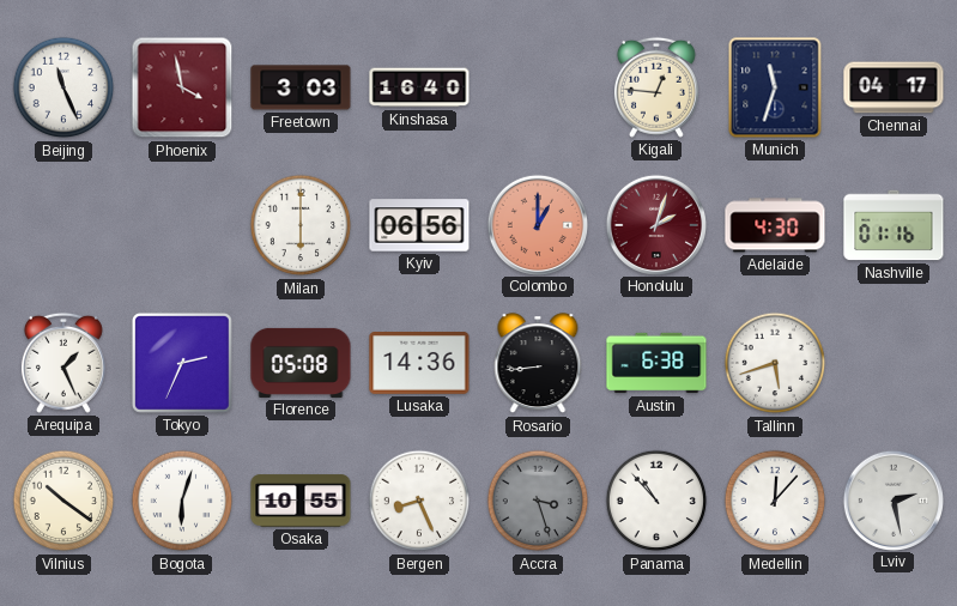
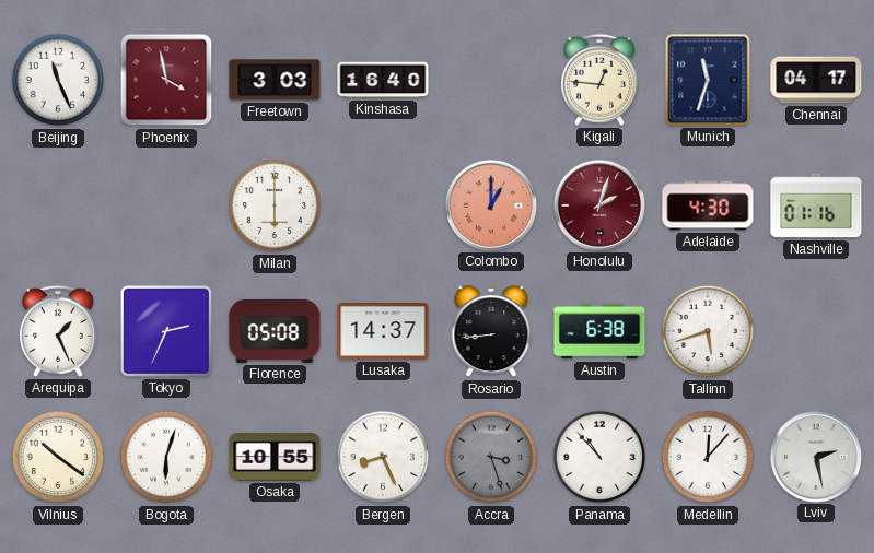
Kyiv: 06:56 -> none
Lusaka: 14:36 -> 14:37
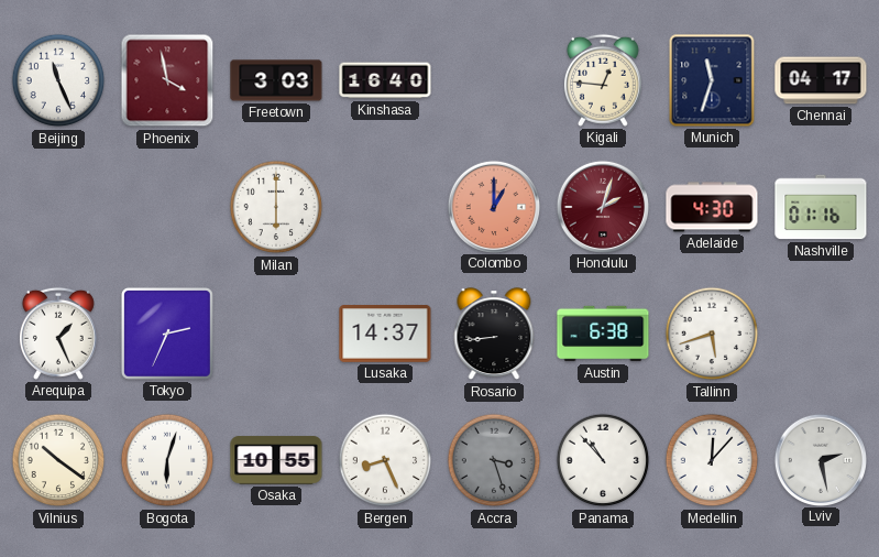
Florence: 05:08 -> none
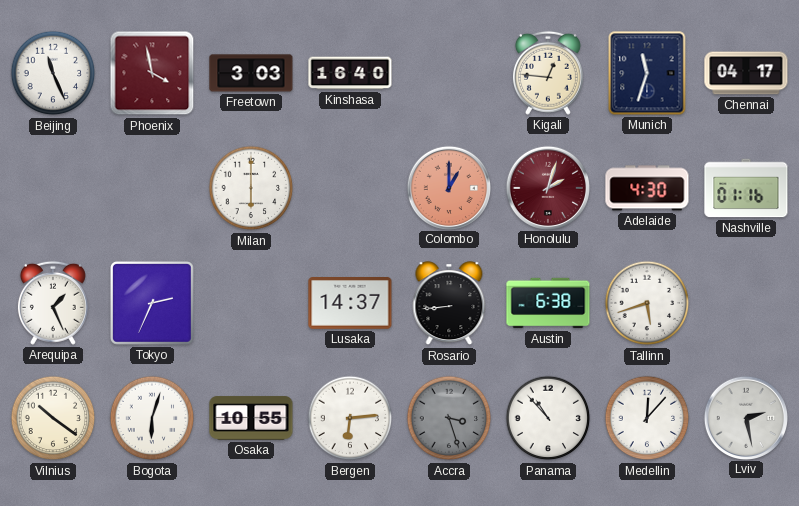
Bergen: 8:26 -> 6:14
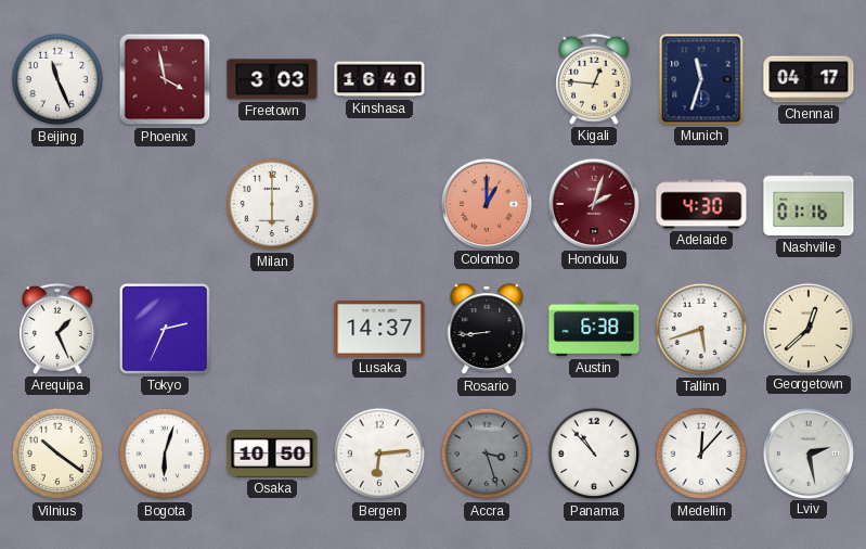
Georgetown: none -> 12:38
Osaka: 10:55 -> 10:50
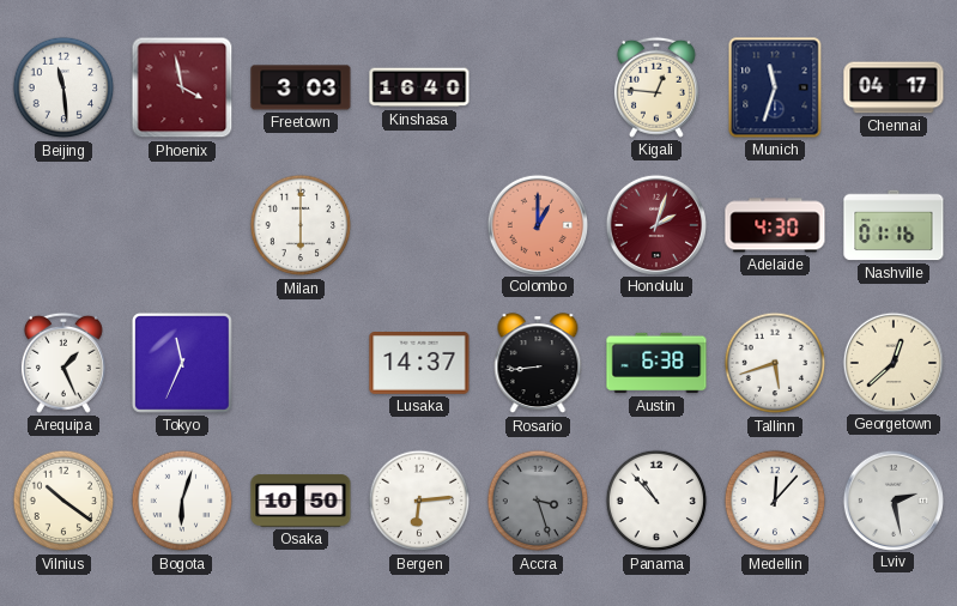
Beijing: 11:26 -> 11:29
Tokyo: 2:34 -> 11:34
